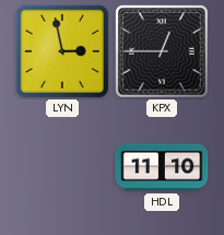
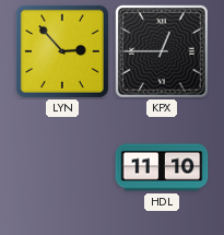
LYN: 2:58 -> 2:53
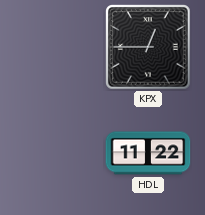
LYN: 2:53 -> none
HDL: 11:10 -> 11:22
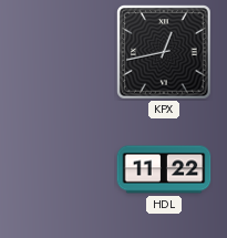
KPX: 12:45 -> 12:43
